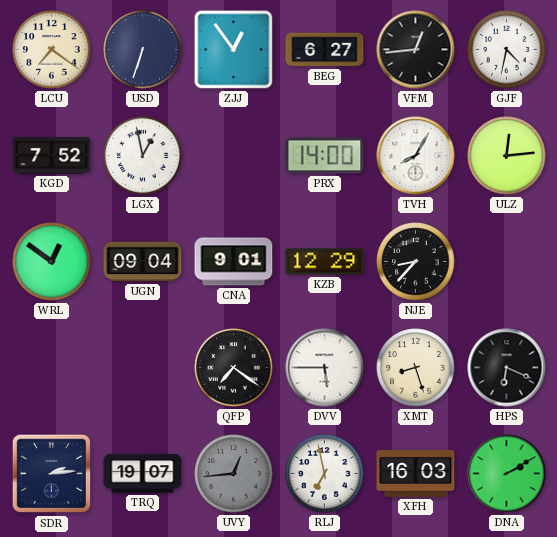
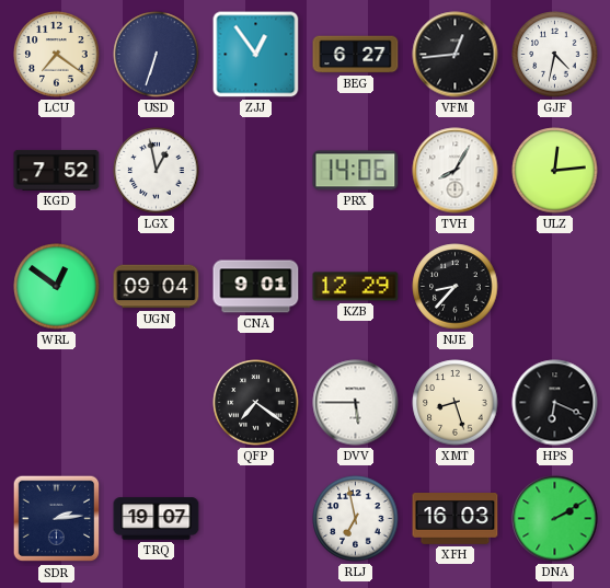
PRX: 14:00 -> 14:06
UVY: 12:44 -> none
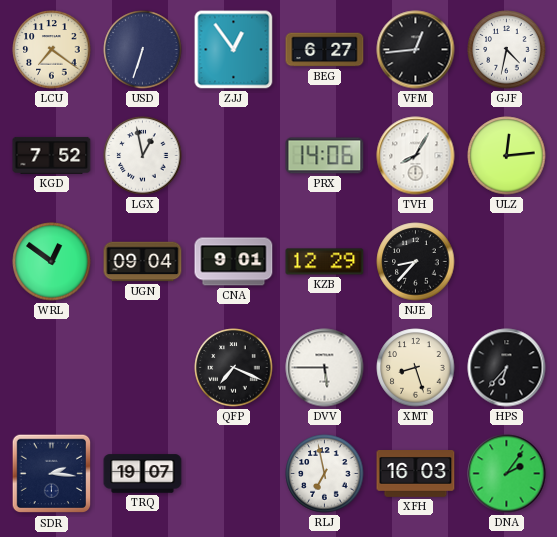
QFP: 7:21 -> 7:19
HPS: 6:19 -> 6:37
SDR: 2:14 -> 2:16
DNA: 2:10 -> 2:06
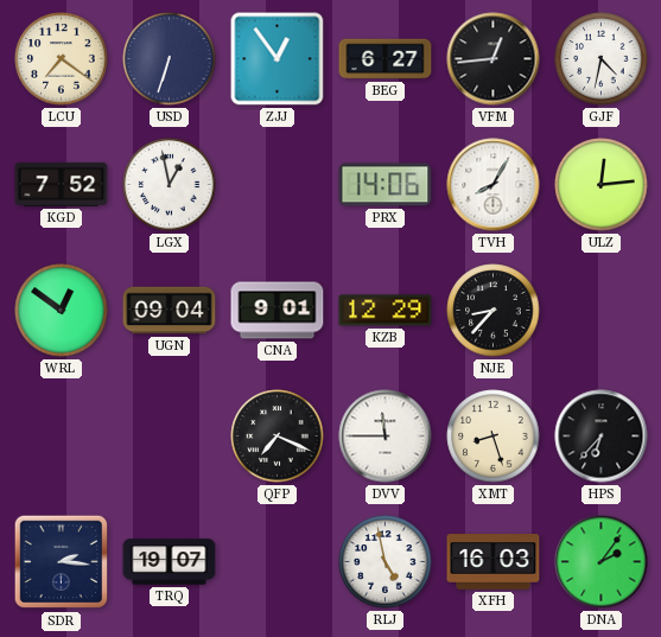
DVV: 5:45 -> 11:45
RLJ: 6:58 -> 4:58
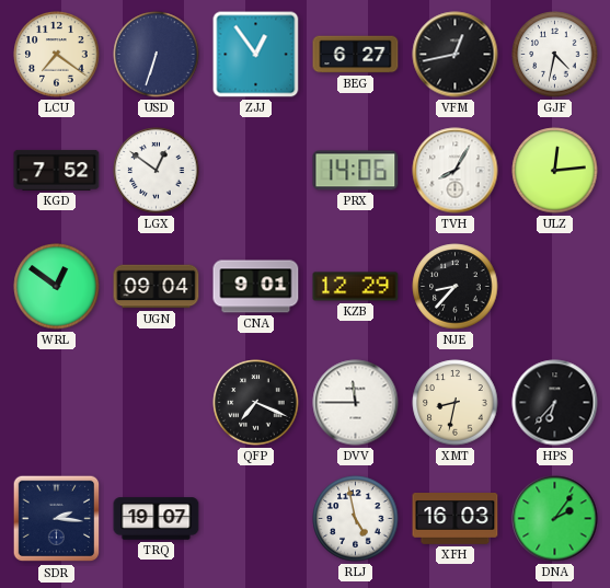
VFM: 12:44 -> 12:43
LGX: 12:58 -> 12:51
XMT: 8:27 -> 8:32
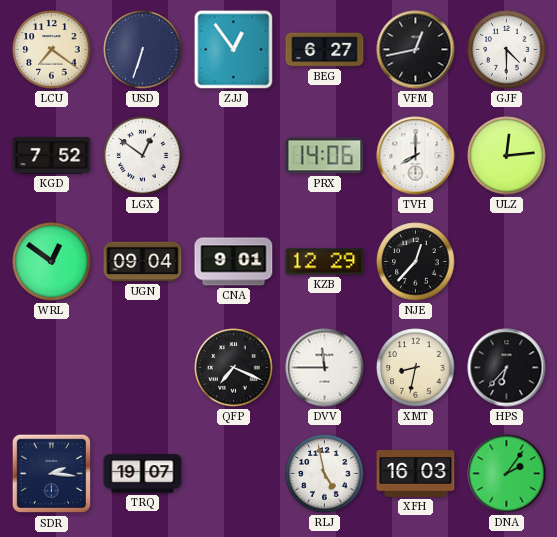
GJF: 4:32 -> 4:30
TVH: 8:05 -> 8:00
NJE: 8:37 -> 12:37
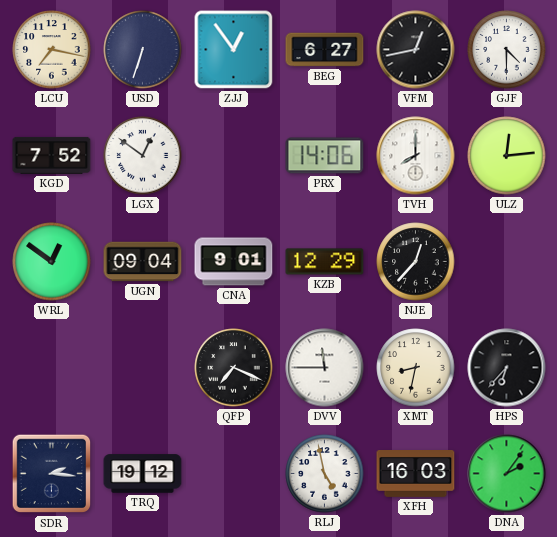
LCU: 7:21 -> 7:17
TRQ: 19:07 -> 19:12
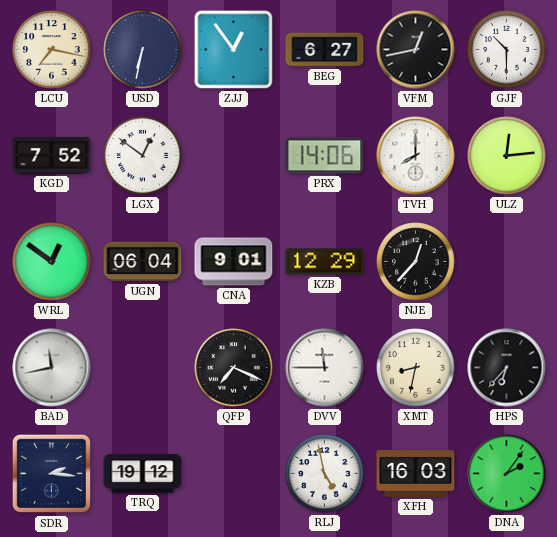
USD: 6:33 -> 6:32
GJF: 4:30 -> 10:30
UGN: 09:04 -> 06:04
BAD: none -> 11:43
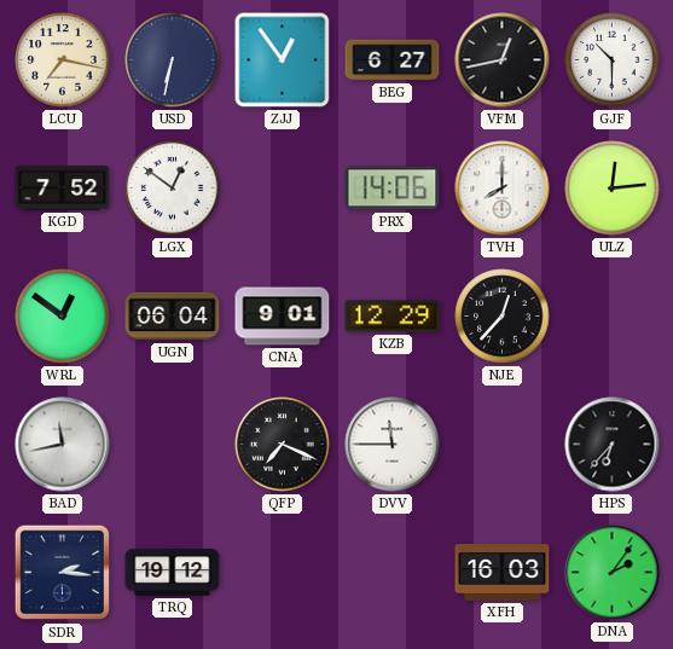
XMT: 8:32 -> none
RLJ: 4:58 -> none
